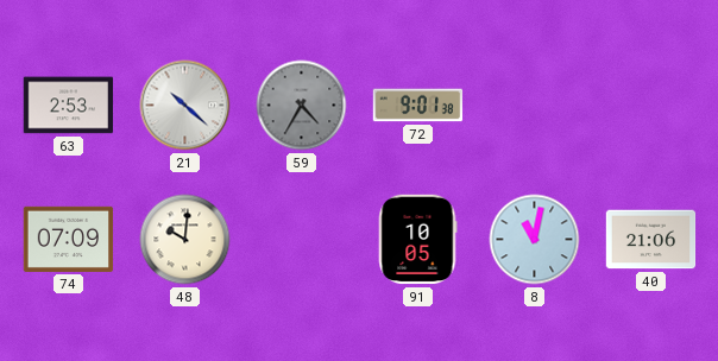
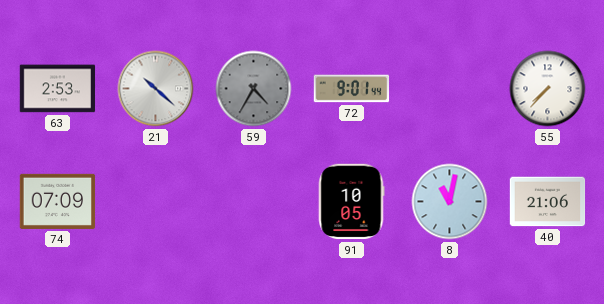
72: 9:01:38 -> 9:01:44
55: none -> 7:37
48: 10:01 -> none
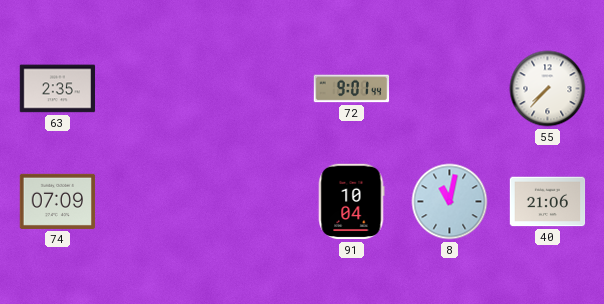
63: 2:53 -> 2:35
21: 10:22 -> none
59: 4:35 -> none
91: 10:05 -> 10:04
